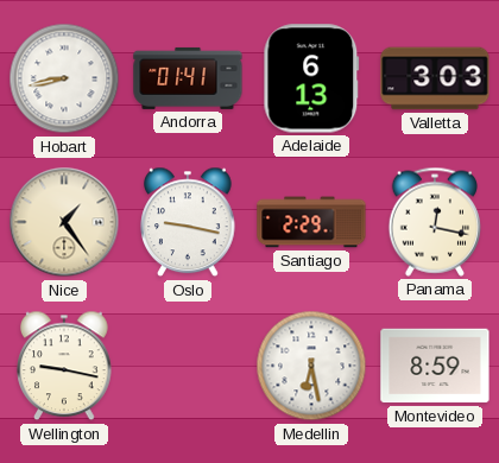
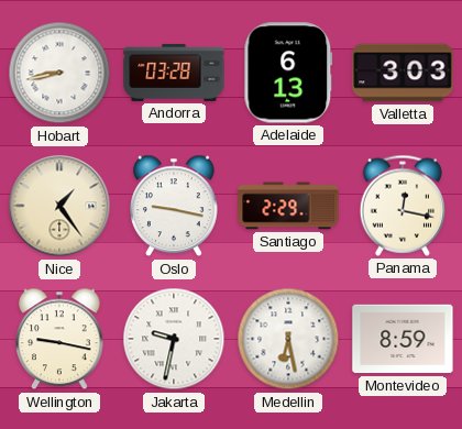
Andorra: 01:41 -> 03:28
Jakarta: none -> 9:32
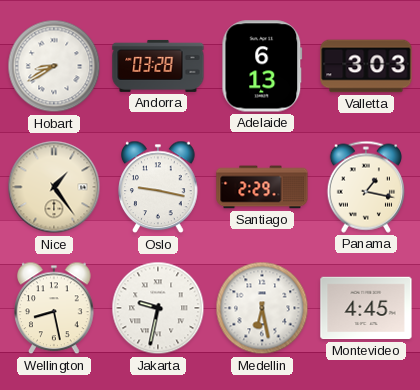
Hobart: 8:43 -> 8:40
Panama: 12:17 -> 1:17
Wellington: 9:17 -> 8:28
Montevideo: 8:59 -> 4:45
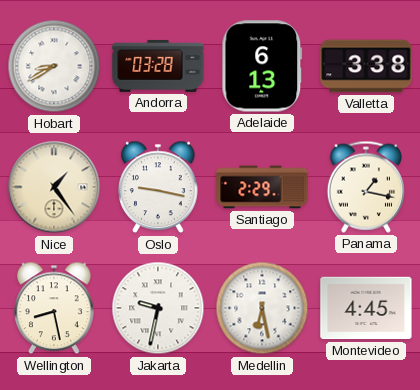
Valletta: 3:03 -> 3:38
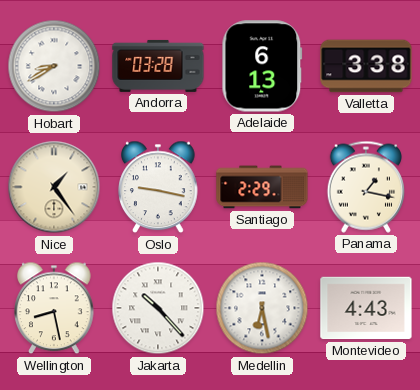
Jakarta: 9:32 -> 10:23
Montevideo: 4:45 -> 4:43
